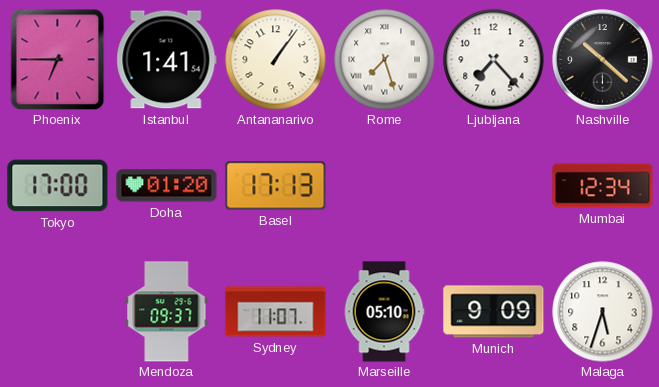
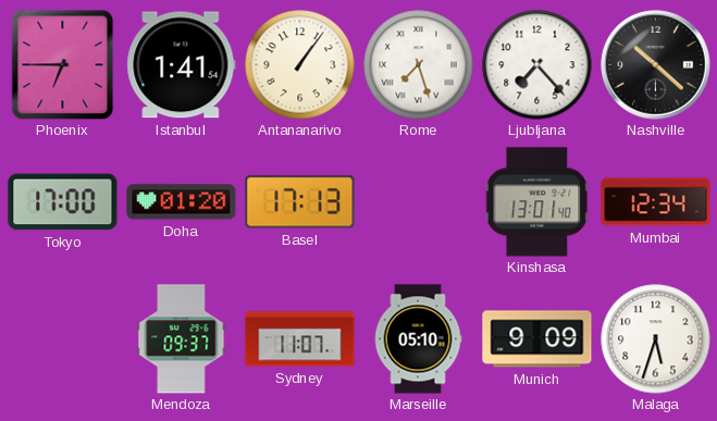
Kinshasa: none -> 13:01
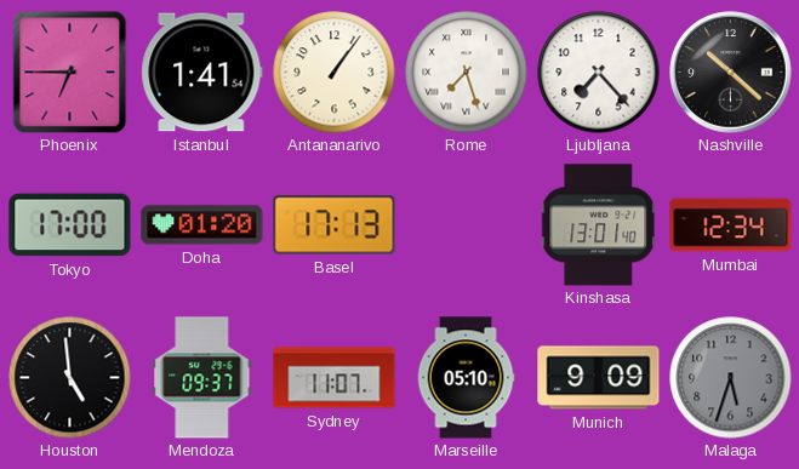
Houston: none -> 4:59
Malaga dial: white -> grey
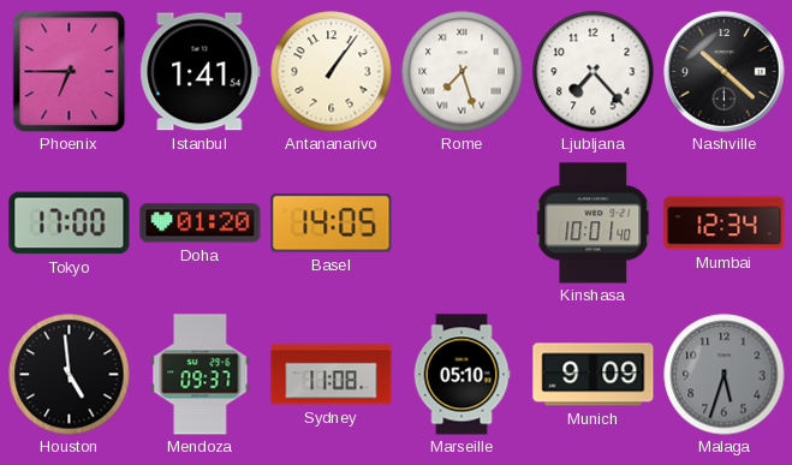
Basel: 17:13 -> 14:05
Kinshasa: 13:01 -> 10:01
Sydney: 11:07 -> 11:08
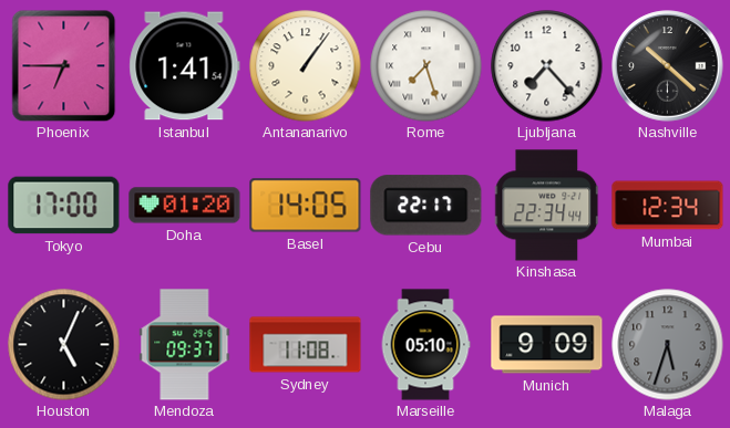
Cebu: none -> 22:17
Kinshasa: 10:01 -> 22:34
Houston: 4:59 -> 5:04
